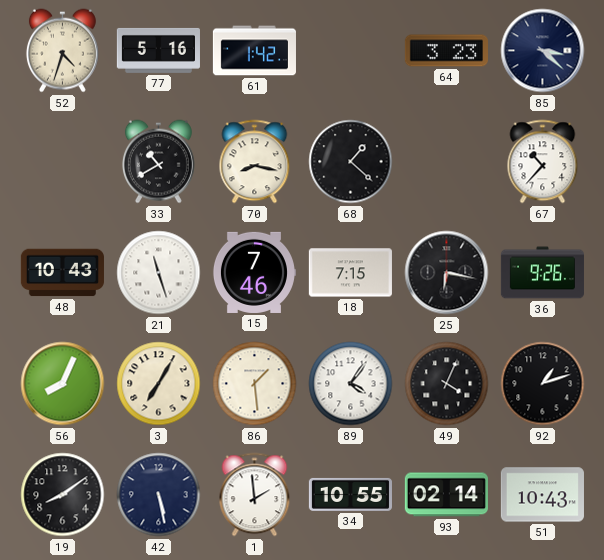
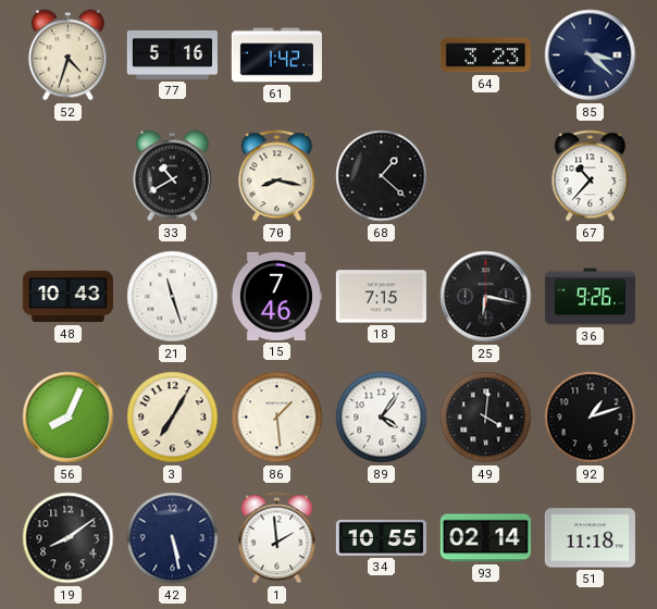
49: 4:04 -> 4:01
51: 10:43 -> 11:18
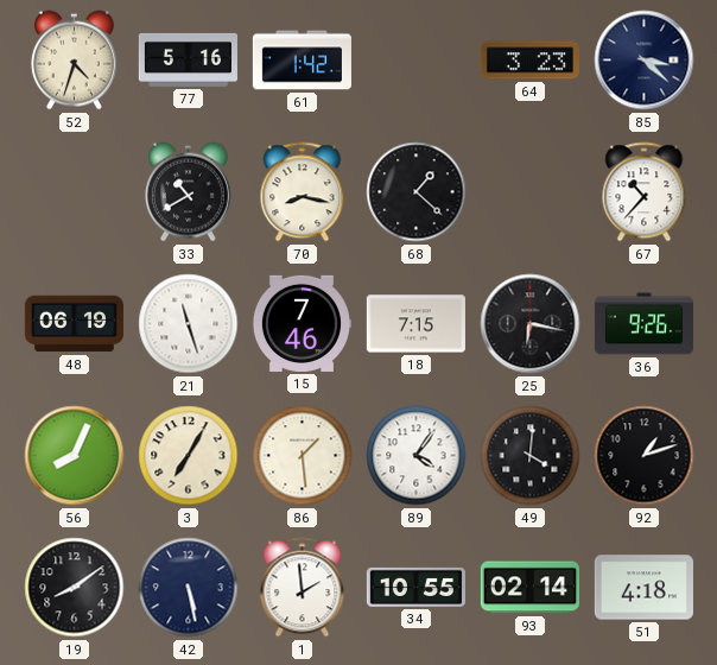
48: 10:43 -> 06:19
51: 11:18 -> 4:18
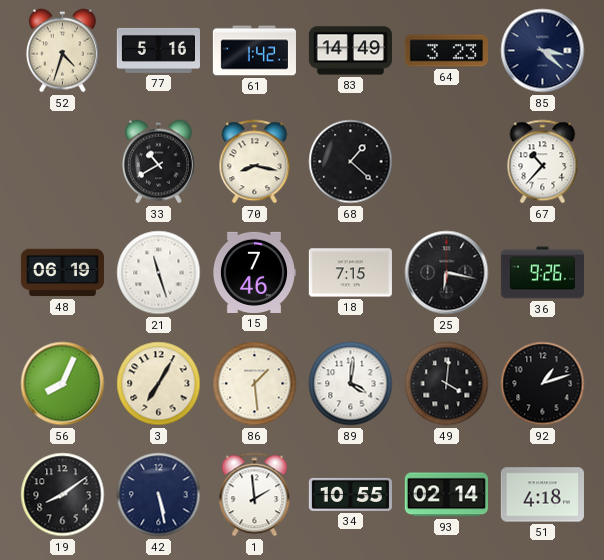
83: none -> 14:49
89: 4:06 -> 4:01
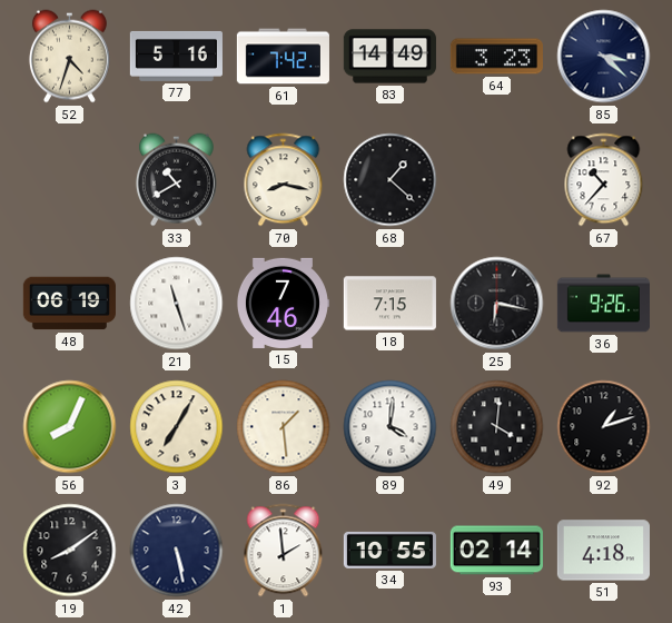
61: 1:42 -> 7:42
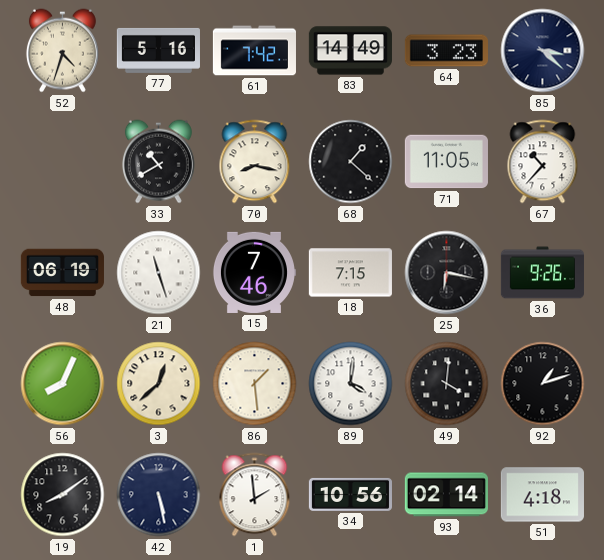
71: none -> 11:05
3: 7:05 -> 12:38
34: 10:55 -> 10:56
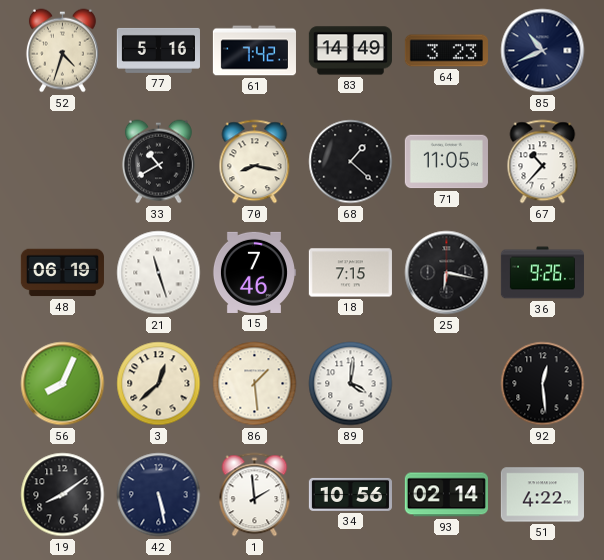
85: 3:22 -> 10:41
49: 4:01 -> none
92: 1:12 -> 12:29
51: 4:18 -> 4:22
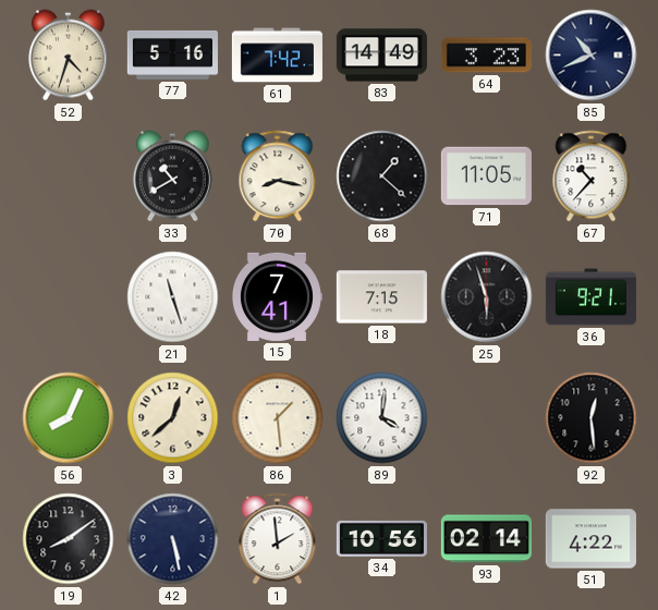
48: 06:19 -> none
15: 7:46 -> 7:41
25: 6:17 -> 5:57
36: 9:26 -> 9:21
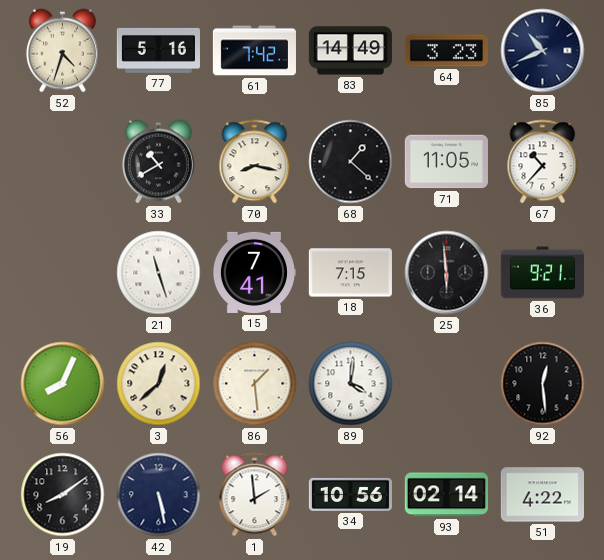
25: 5:57 -> 5:59
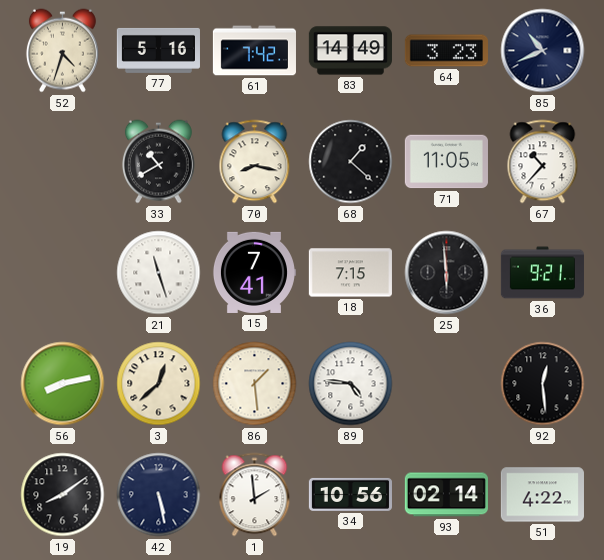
56: 8:04 -> 8:13
89: 4:01 -> 4:46
